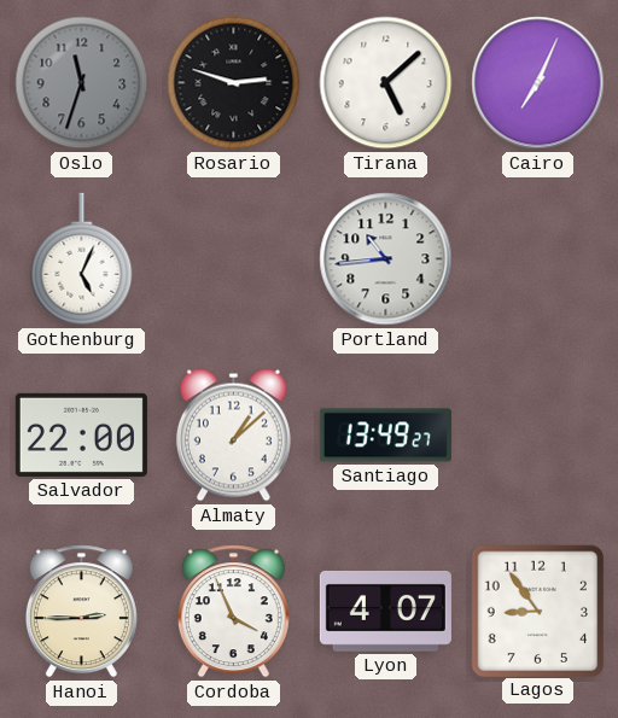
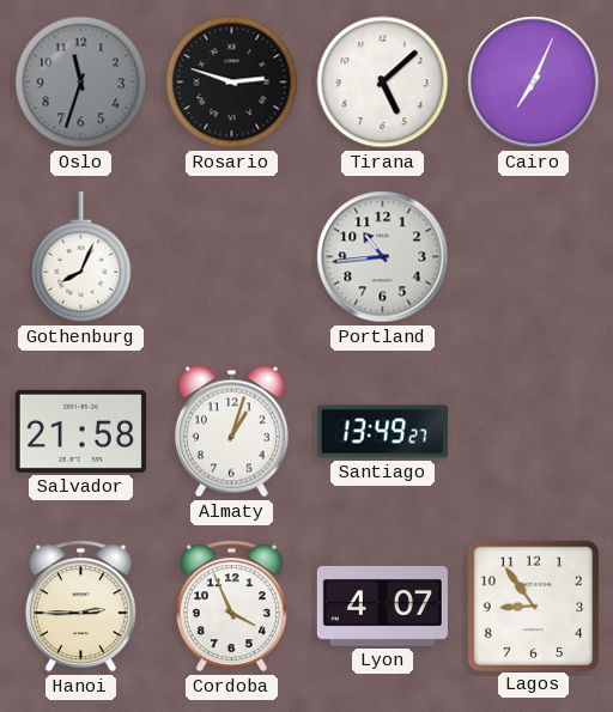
Gothenburg: 5:04 -> 8:04
Salvador: 22:00 -> 21:58
Almaty: 1:08 -> 1:03
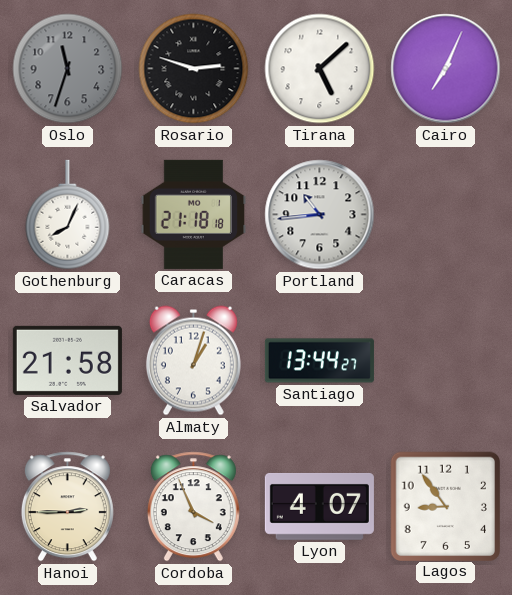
Caracas: none -> 21:18
Santiago: 13:49 -> 13:44
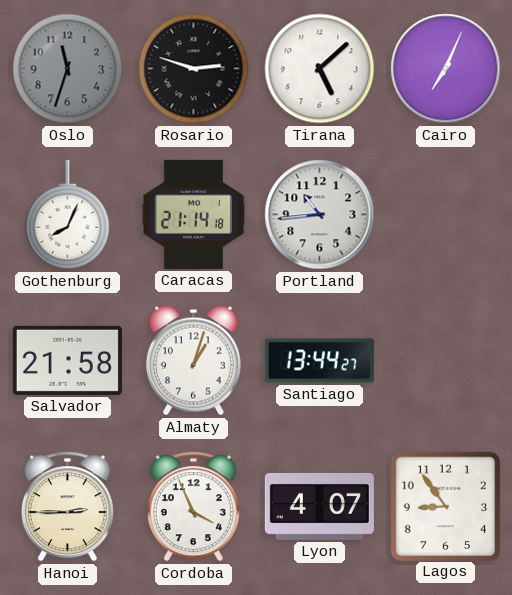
Caracas: 21:18 -> 21:14
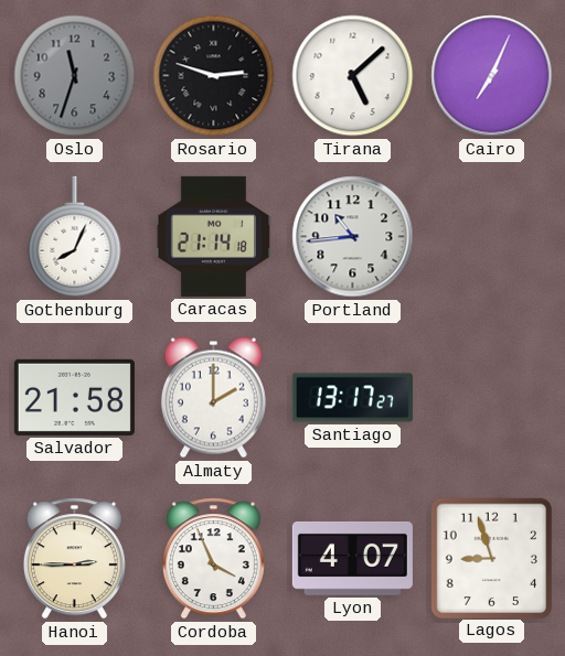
Almaty: 1:03 -> 2:00
Santiago: 13:44 -> 13:17
Lagos: 8:54 -> 8:57
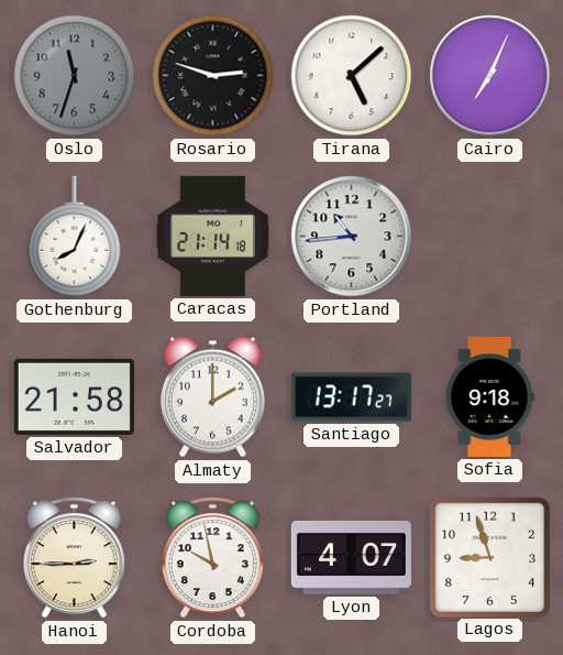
Sofia: none -> 9:18
Cordoba: 3:56 -> 9:58
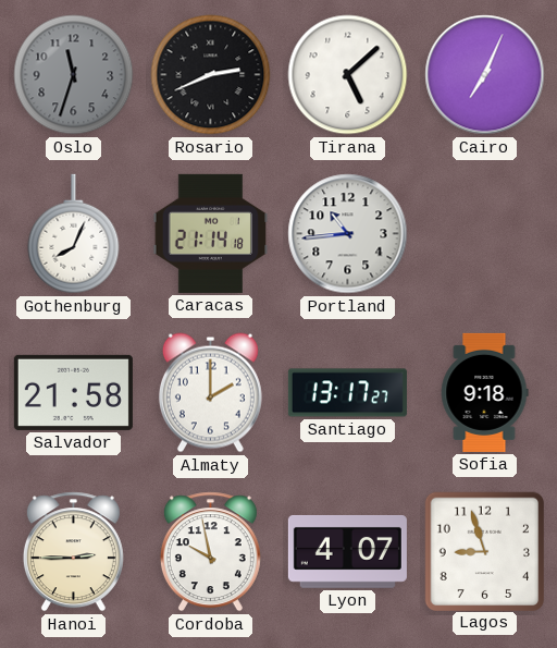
Rosario: 2:48 -> 2:41
